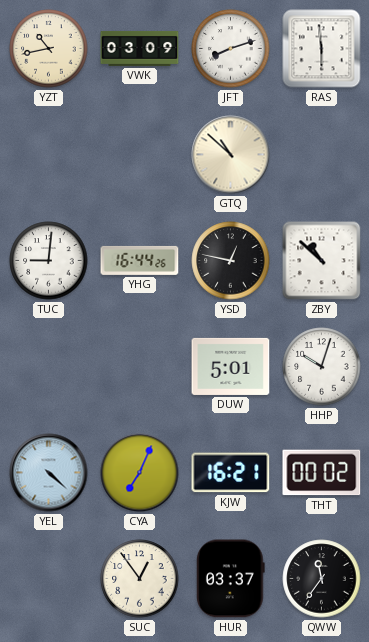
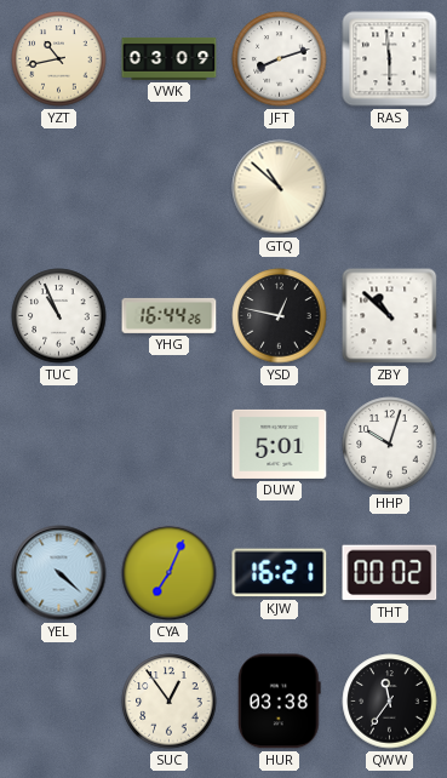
TUC: 9:01 -> 10:56
HUR: 03:37 -> 03:38
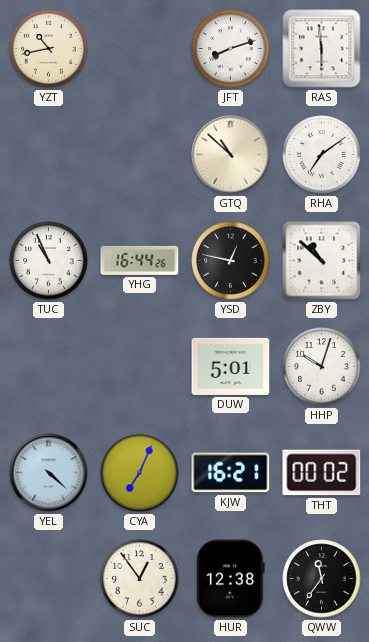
VWK: 03:09 -> none
RHA: none -> 7:09
HUR: 03:38 -> 12:38
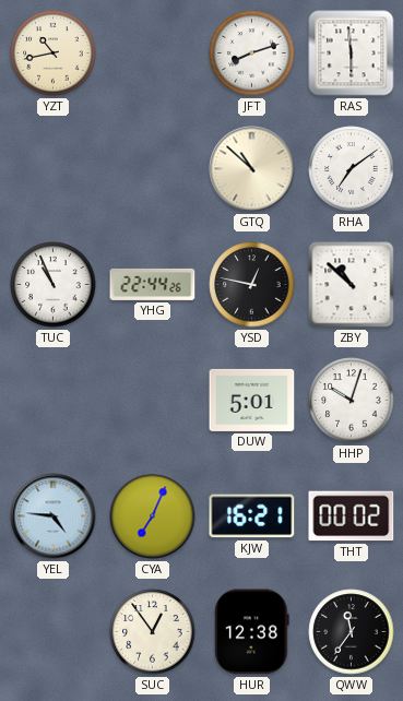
YHG: 16:44 -> 22:44
YEL: 4:22 -> 4:46
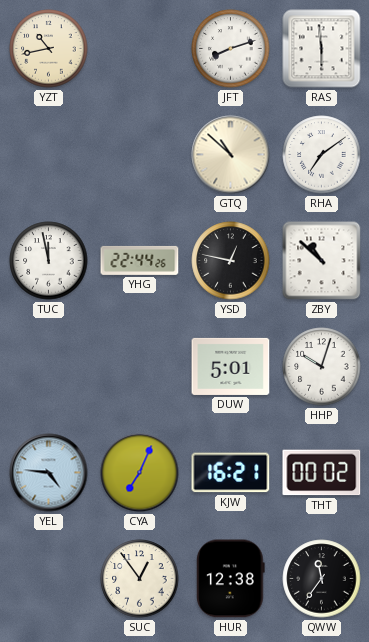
TUC: 10:56 -> 11:58
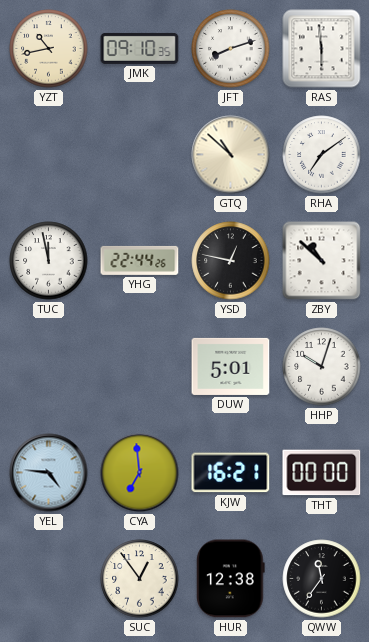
JMK: none -> 09:10
CYA: 7:04 -> 6:59
THT: 00:02 -> 00:00
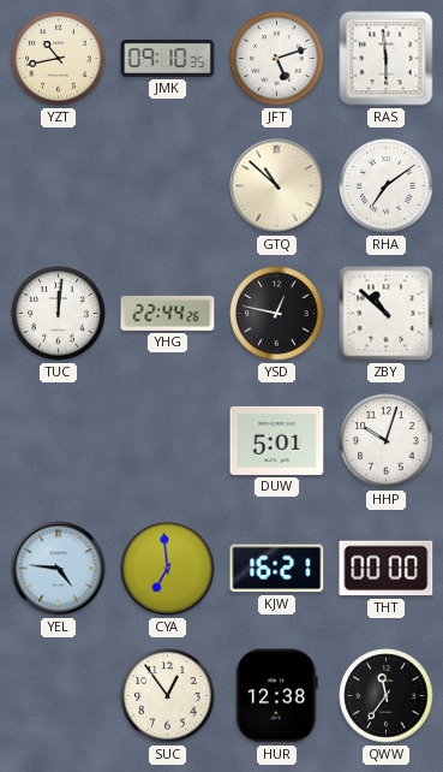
JFT: 8:12 -> 5:12
TUC: 11:58 -> 12:01
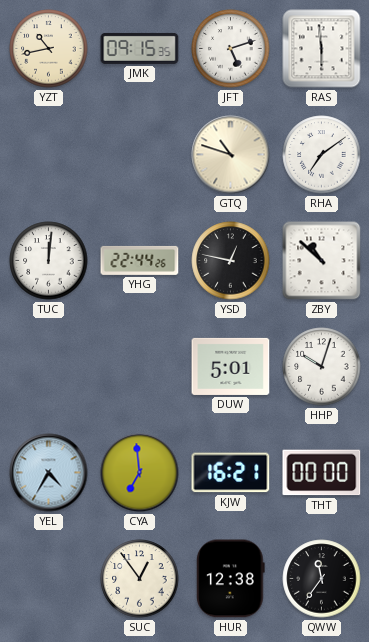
JMK: 09:10 -> 09:15
GTQ: 10:52 -> 10:48
YEL: 4:46 -> 4:35
